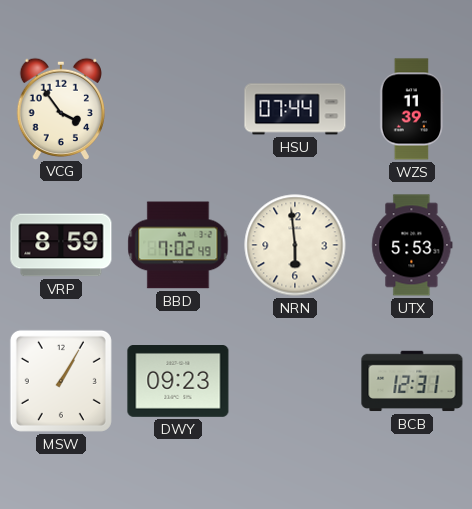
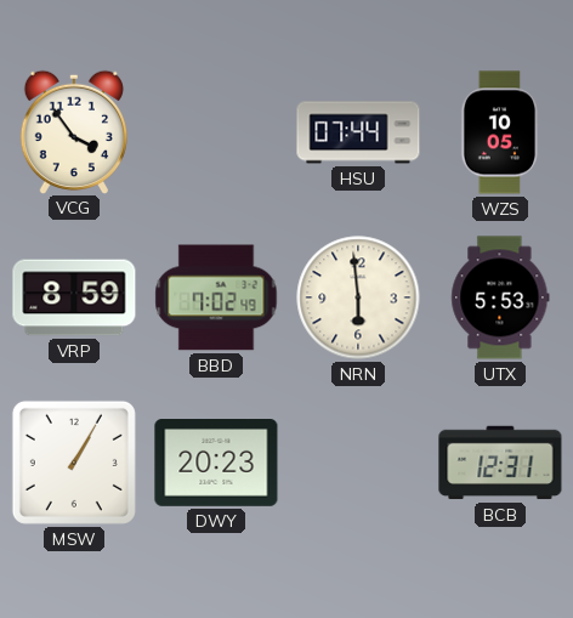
WZS: 11:39 -> 10:05
DWY: 09:23 -> 20:23
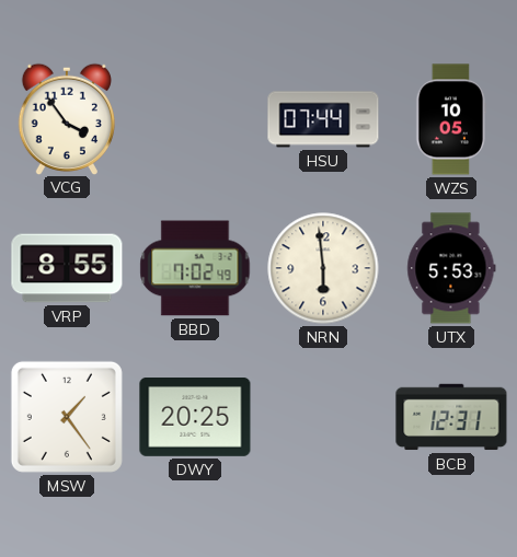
VRP: 8:59 -> 8:55
MSW: 1:05 -> 1:24
DWY: 20:23 -> 20:25
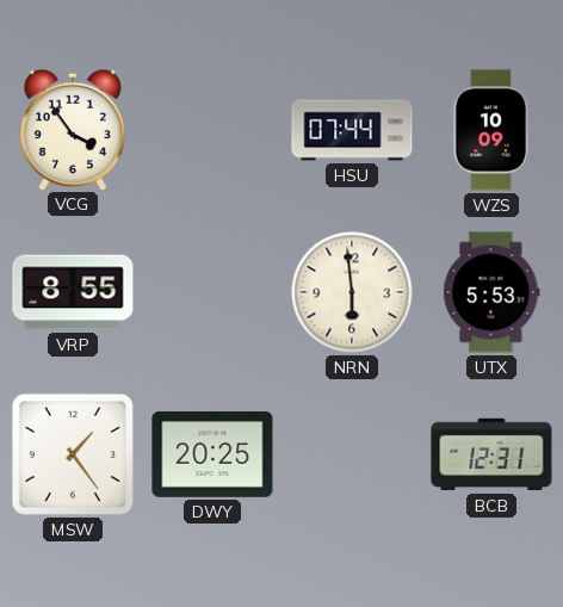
WZS: 10:05 -> 10:09
BBD: 7:02 -> none
